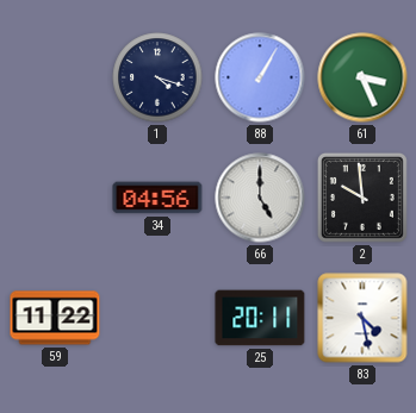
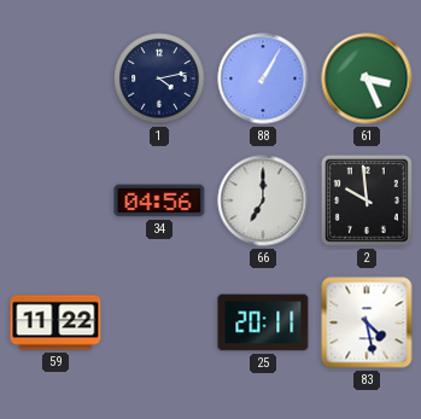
1: 4:18 -> 4:13
66: 5:00 -> 7:00
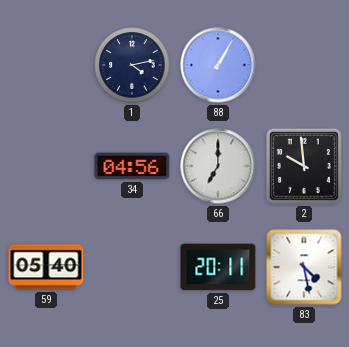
61: 3:26 -> none
59: 11:22 -> 05:40
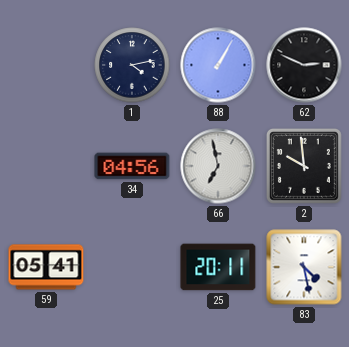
62: none -> 2:49
66: 7:00 -> 6:58
59: 05:40 -> 05:41
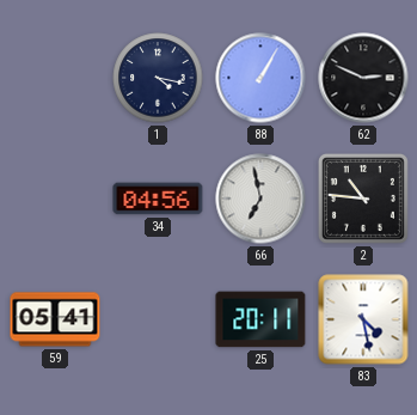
1: 4:13 -> 4:17
2: 9:59 -> 10:46
